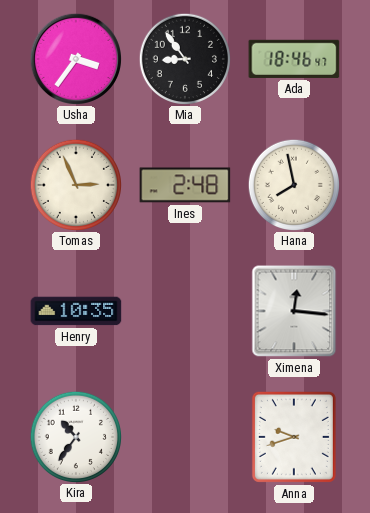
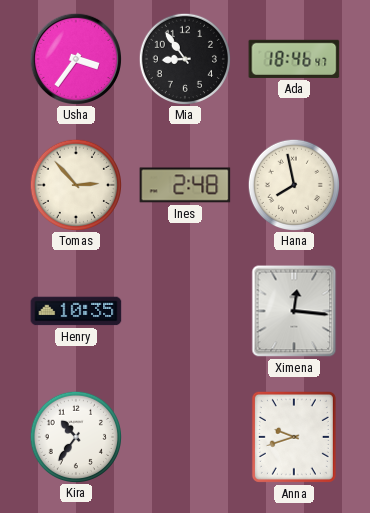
Tomas: 2:56 -> 2:53
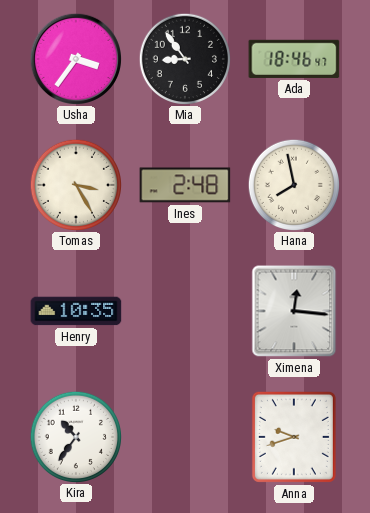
Tomas: 2:53 -> 3:25
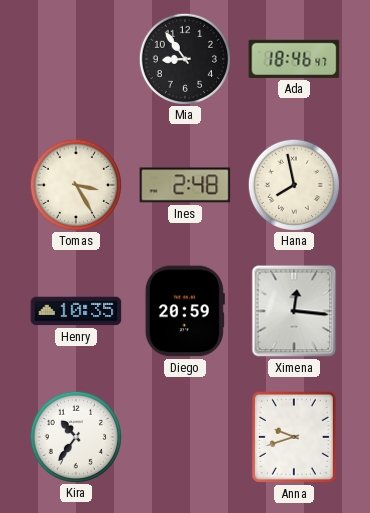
Usha: 3:36 -> none
Diego: none -> 20:59
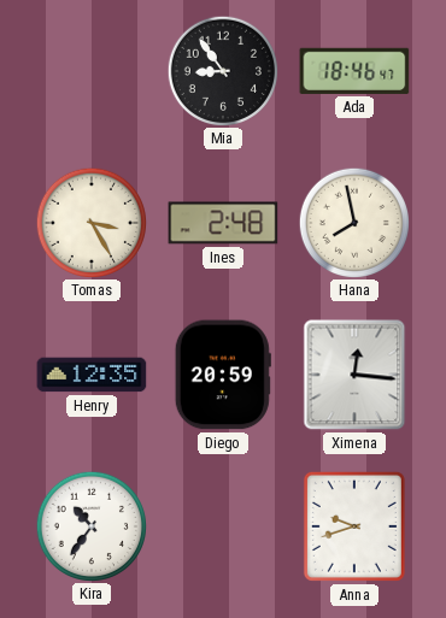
Henry: 10:35 -> 12:35
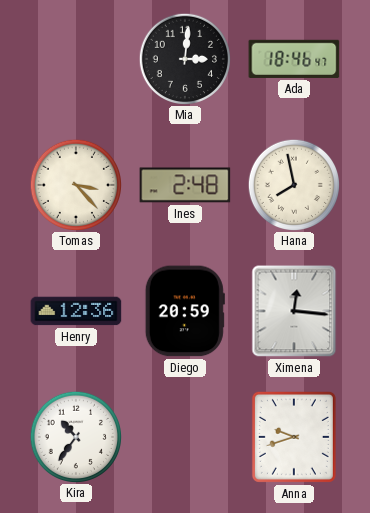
Mia: 8:54 -> 3:01
Tomas: 3:25 -> 3:23
Henry: 12:35 -> 12:36
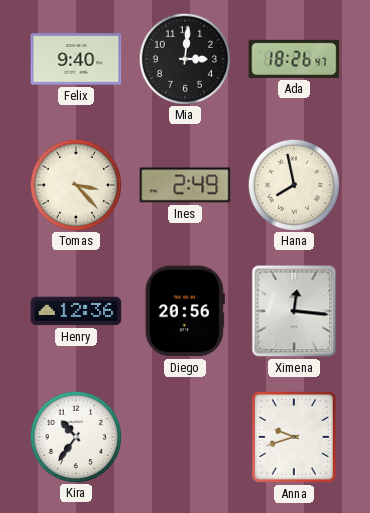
Felix: none -> 9:40
Ada: 18:46 -> 18:26
Ines: 2:48 -> 2:49
Diego: 20:59 -> 20:56
